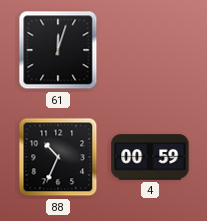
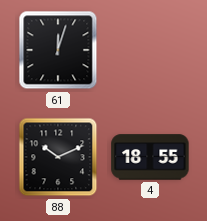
88: 10:34 -> 10:11
4: 00:59 -> 18:55
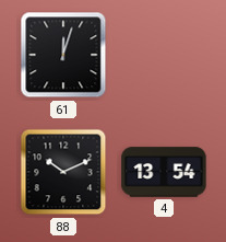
4: 18:55 -> 13:54
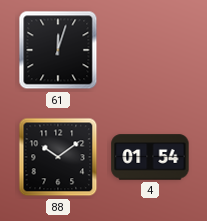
88: 10:11 -> 10:09
4: 13:54 -> 01:54
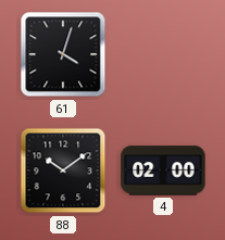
61: 12:03 -> 4:03
4: 01:54 -> 02:00
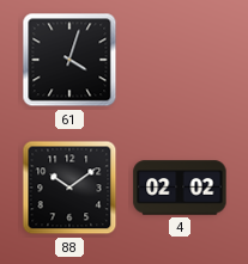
4: 02:00 -> 02:02
